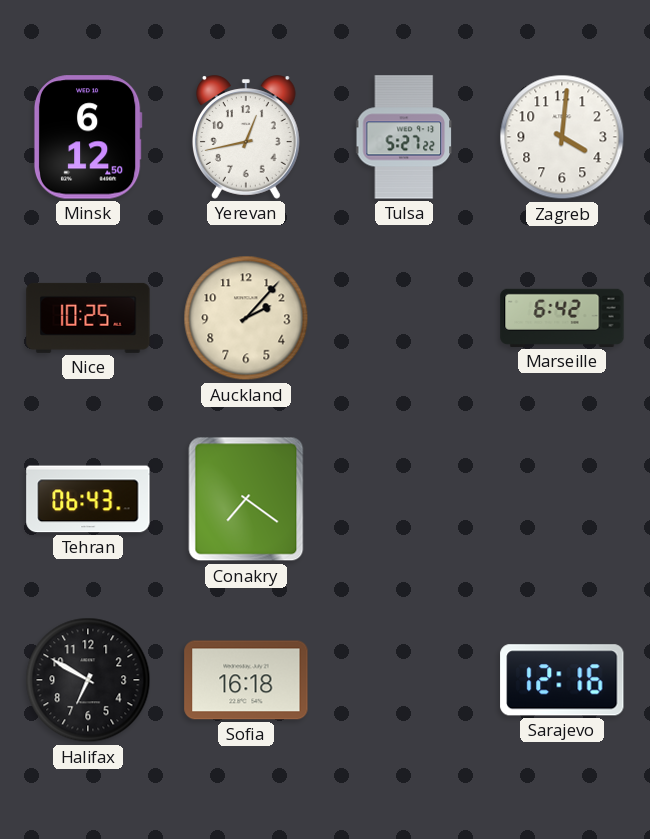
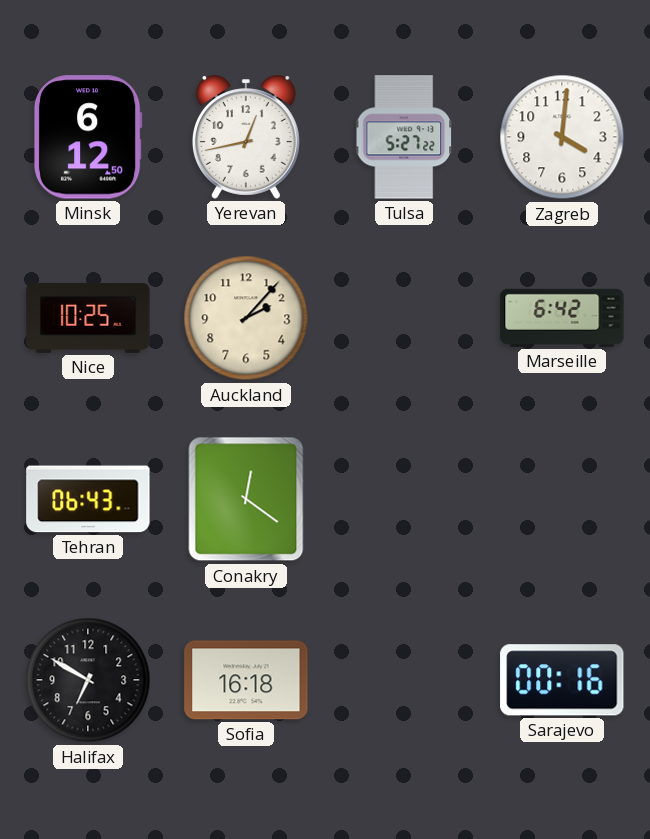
Conakry: 7:21 -> 12:21
Sarajevo: 12:16 -> 00:16
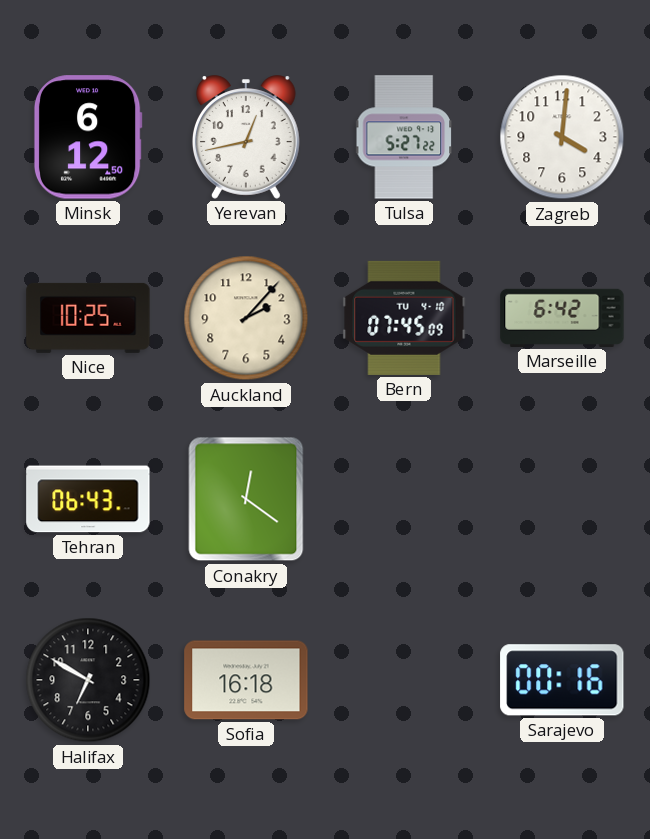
Bern: none -> 07:45
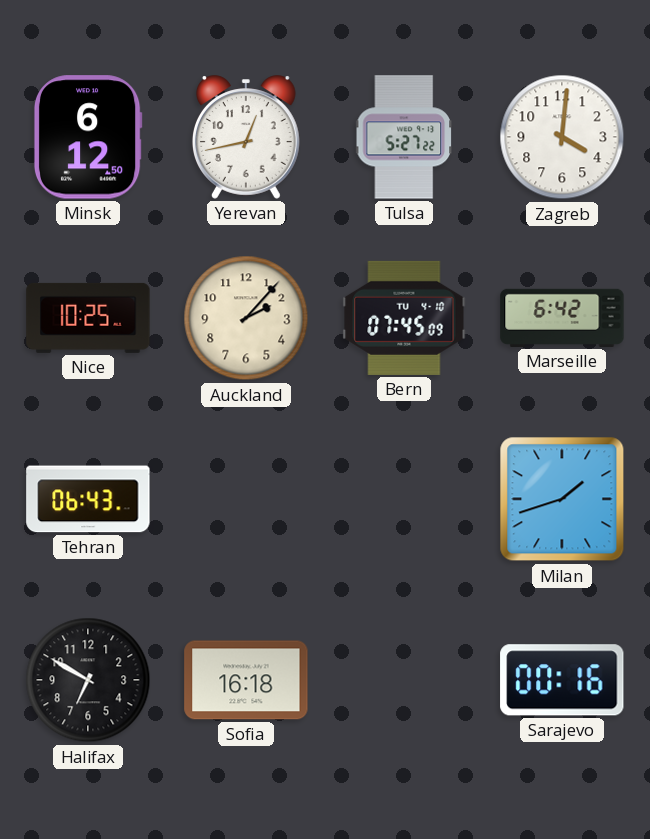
Conakry: 12:21 -> none
Milan: none -> 1:42
